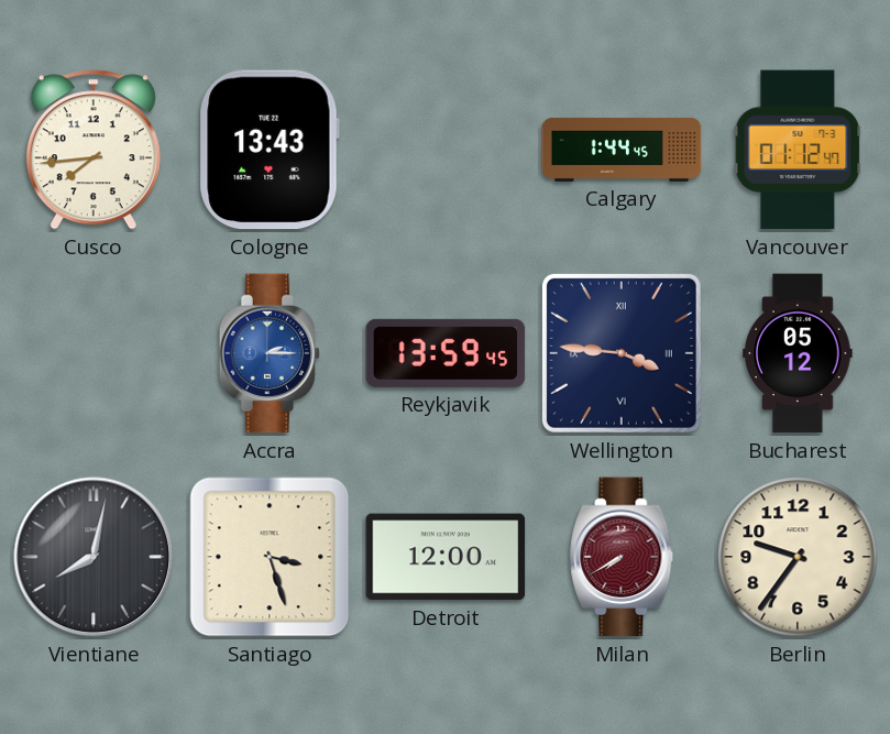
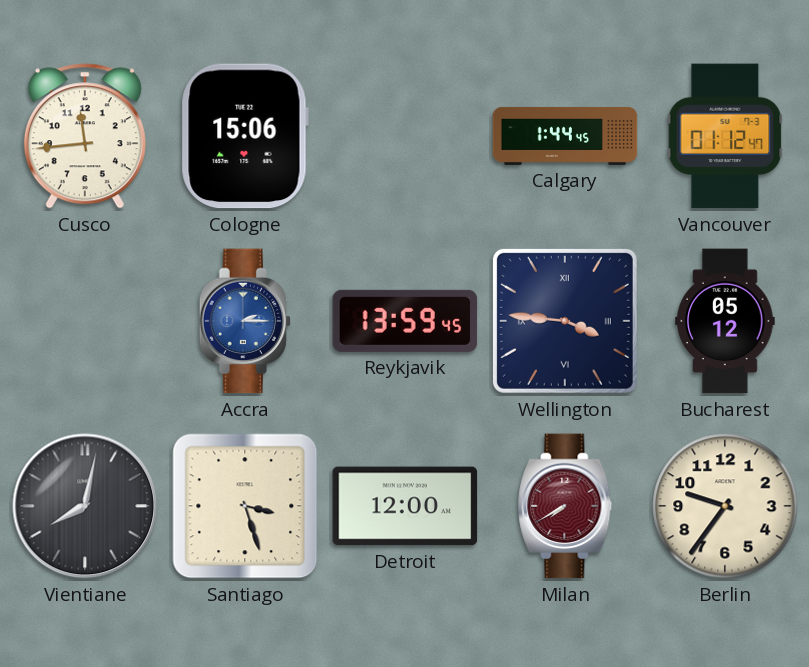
Cusco: 7:44 -> 11:44
Cologne: 13:43 -> 15:06
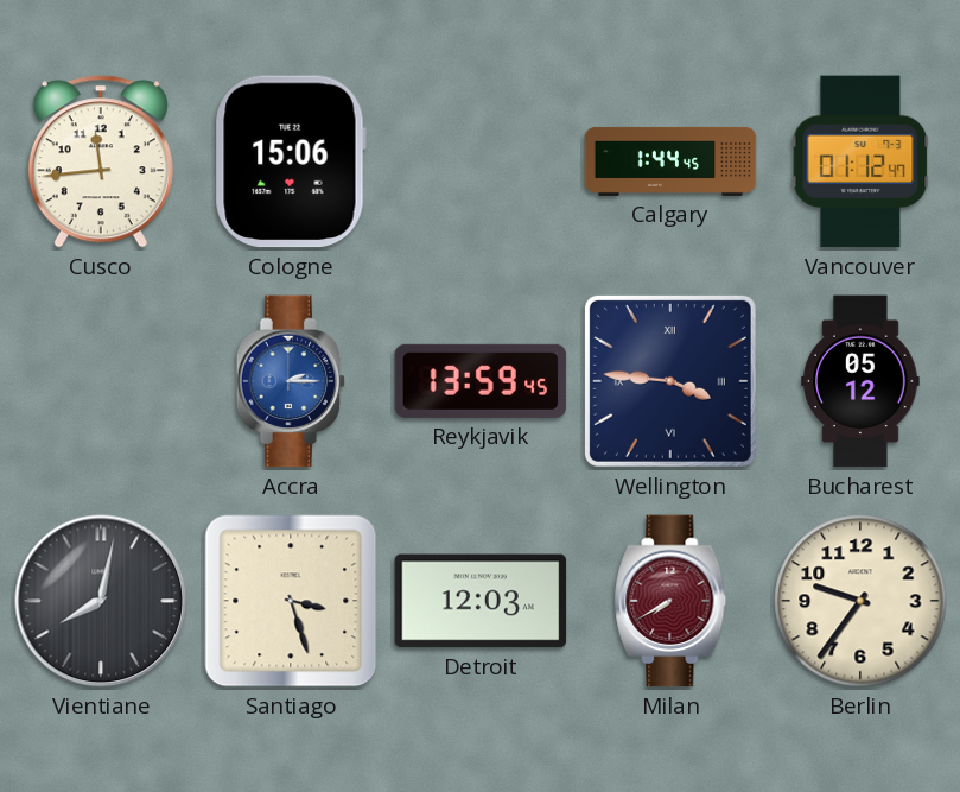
Detroit: 12:00 -> 12:03
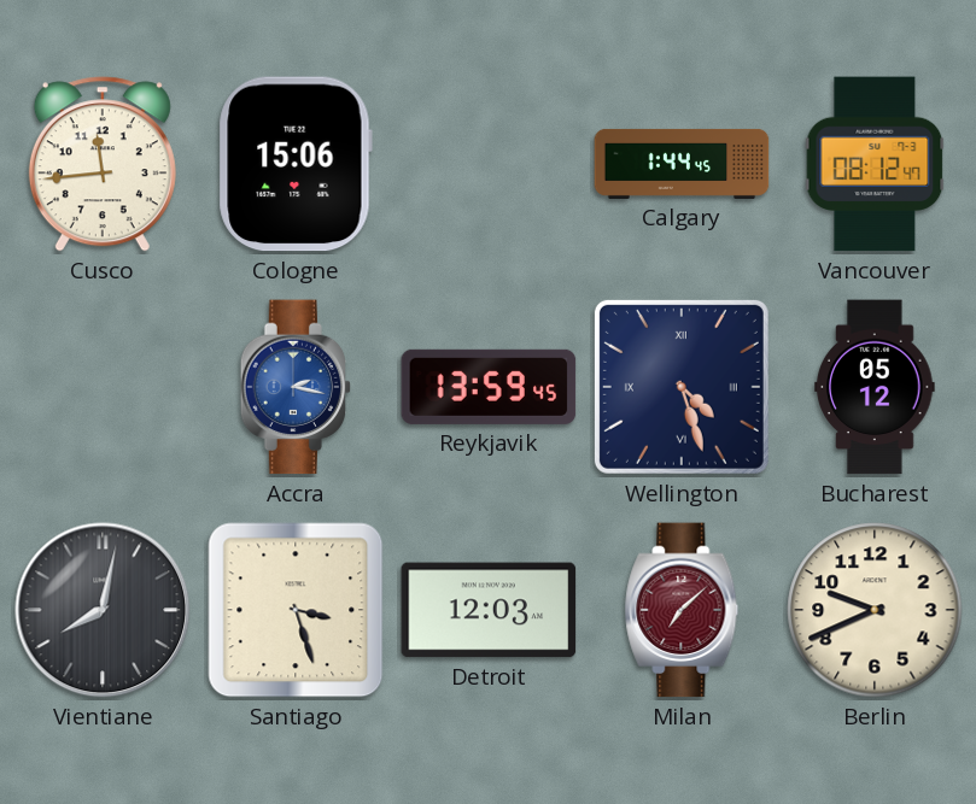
Vancouver: 01:12 -> 08:12
Accra: 2:15 -> 2:17
Wellington: 3:46 -> 4:27
Milan: 7:40 -> 7:08
Berlin: 9:36 -> 9:41
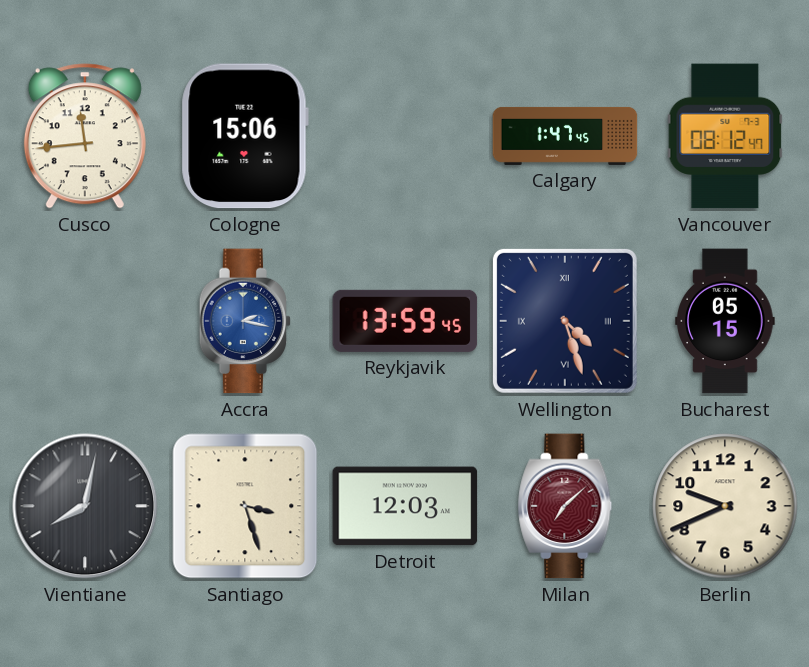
Calgary: 1:44 -> 1:47
Bucharest: 05:12 -> 05:15
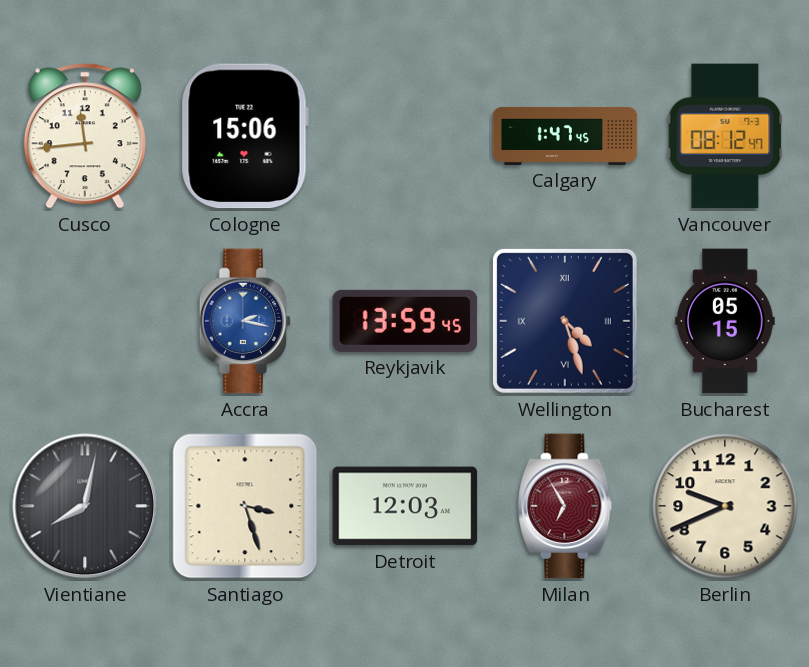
Milan: 7:08 -> 6:55
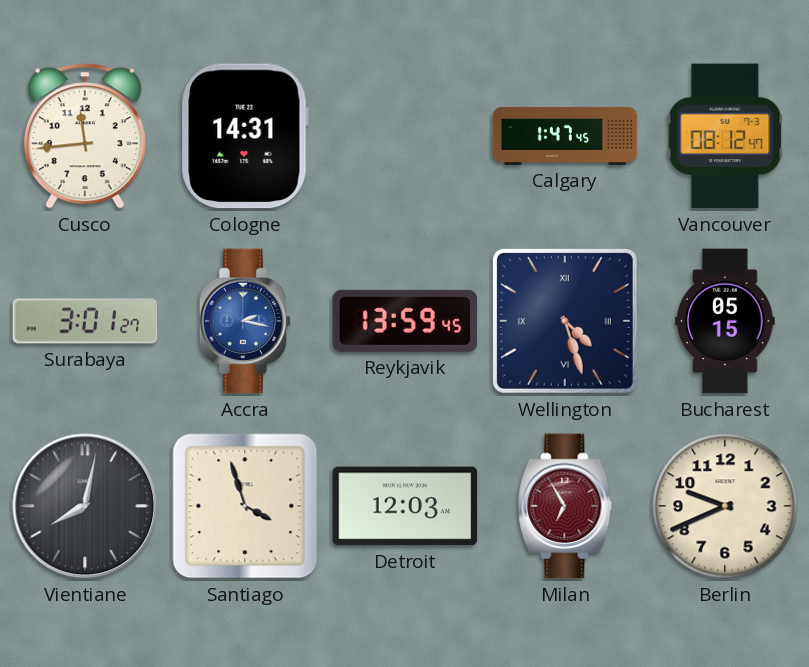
Cologne: 15:06 -> 14:31
Surabaya: none -> 3:01
Santiago: 3:27 -> 3:57
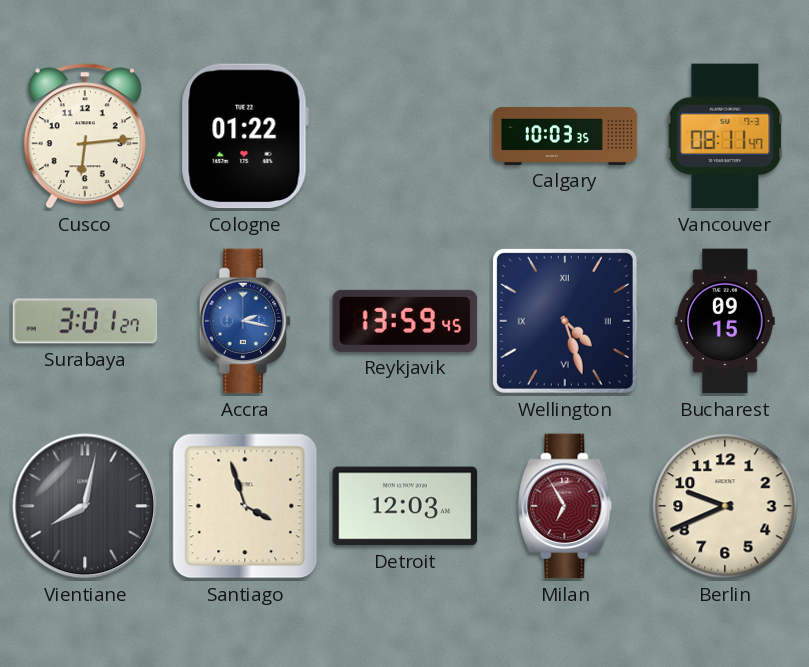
Cusco: 11:44 -> 6:14
Cologne: 14:31 -> 01:22
Calgary: 1:47 -> 10:03
Vancouver: 08:12 -> 08:11
Bucharest: 05:15 -> 09:15
